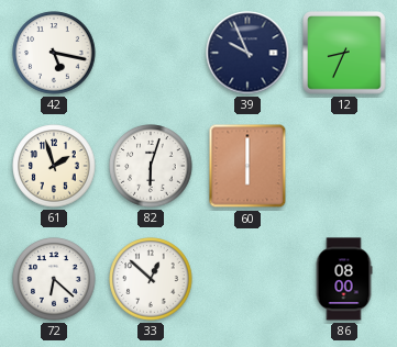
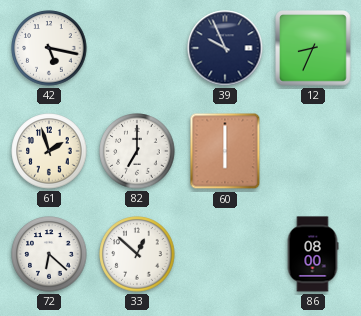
82: 6:03 -> 7:00
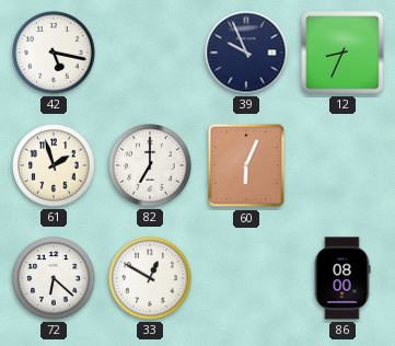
60: 6:00 -> 6:04
33: 12:52 -> 12:50
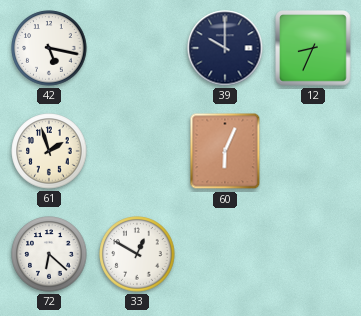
39: 9:56 -> 10:00
82: 7:00 -> none
86: 08:00 -> none
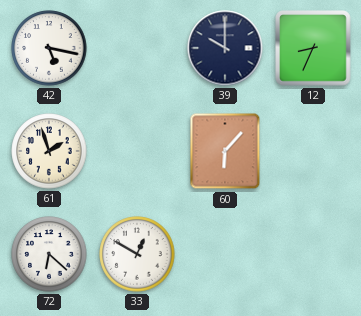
60: 6:04 -> 6:07
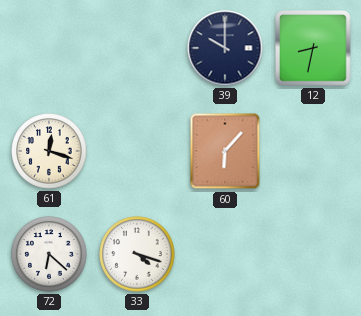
42: 5:17 -> none
12: 8:34 -> 8:32
61: 1:57 -> 12:18
33: 12:50 -> 4:18
